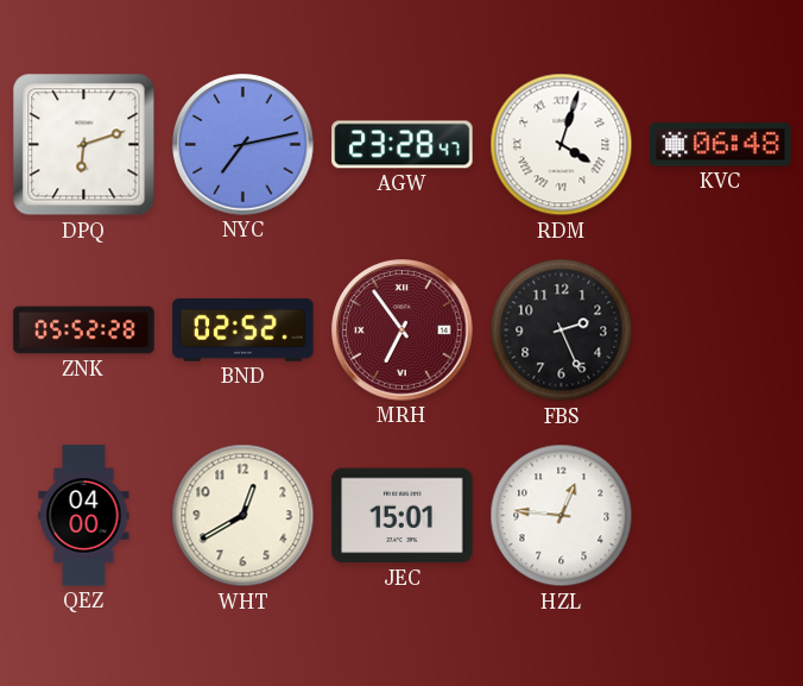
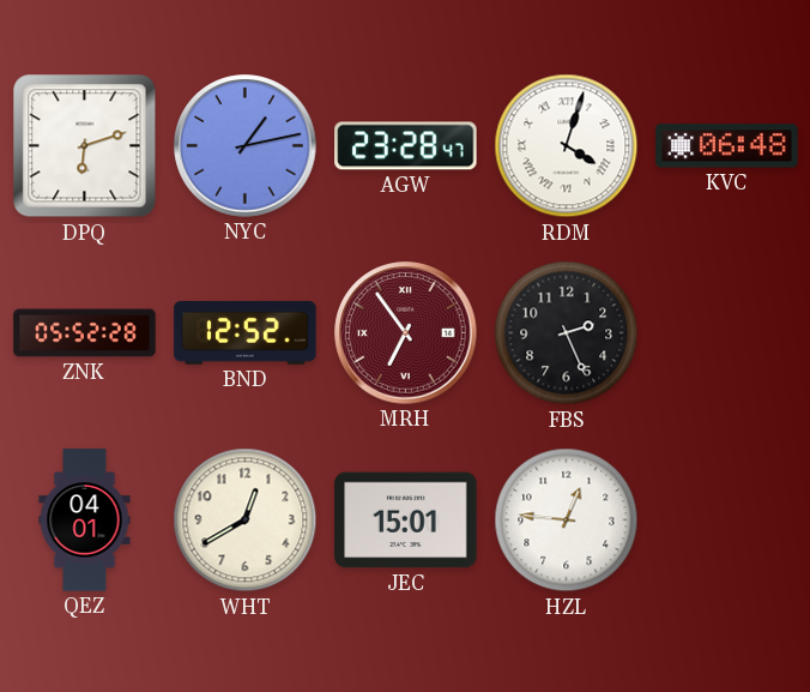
NYC: 7:13 -> 1:13
BND: 02:52 -> 12:52
QEZ: 04:00 -> 04:01
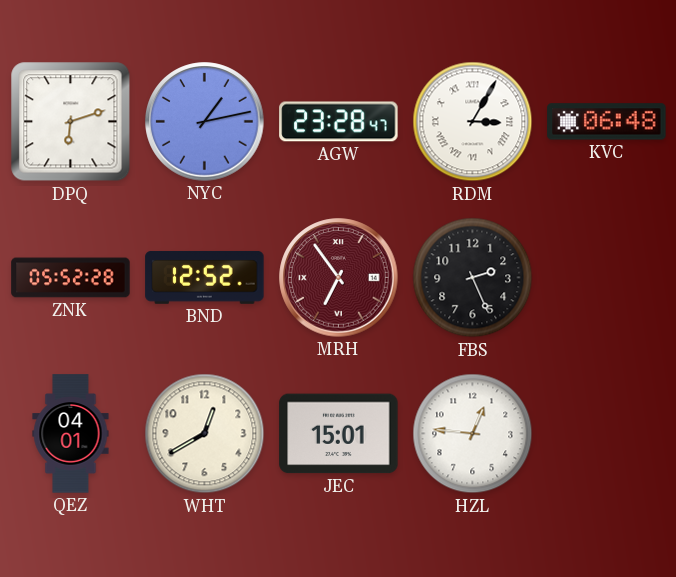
RDM: 4:03 -> 3:05
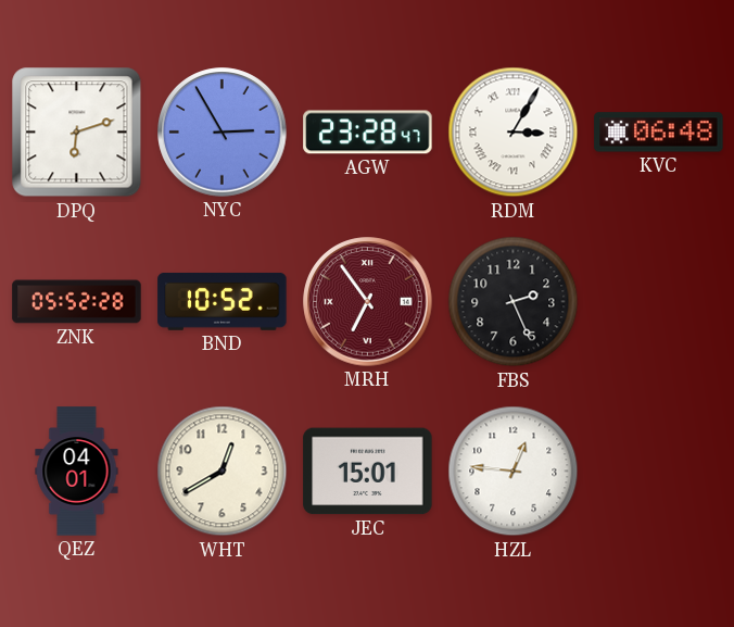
NYC: 1:13 -> 2:55
BND: 12:52 -> 10:52
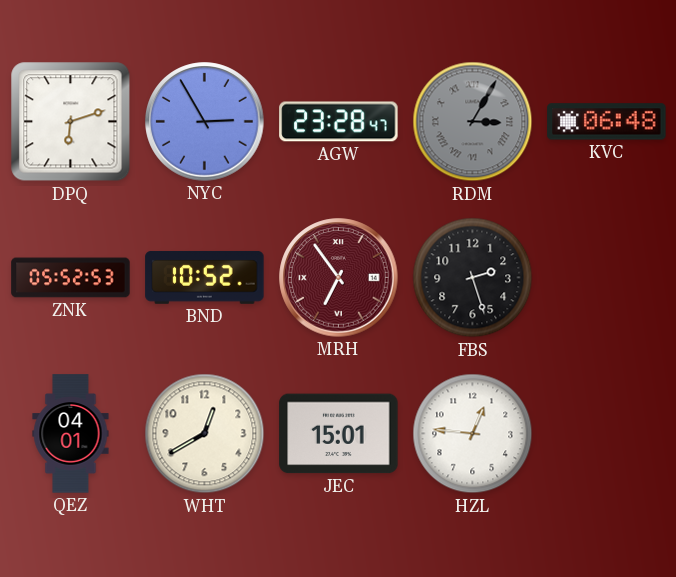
RDM dial: white -> grey
ZNK: 05:52:28 -> 05:52:53
FBS: 2:26 -> 2:27
